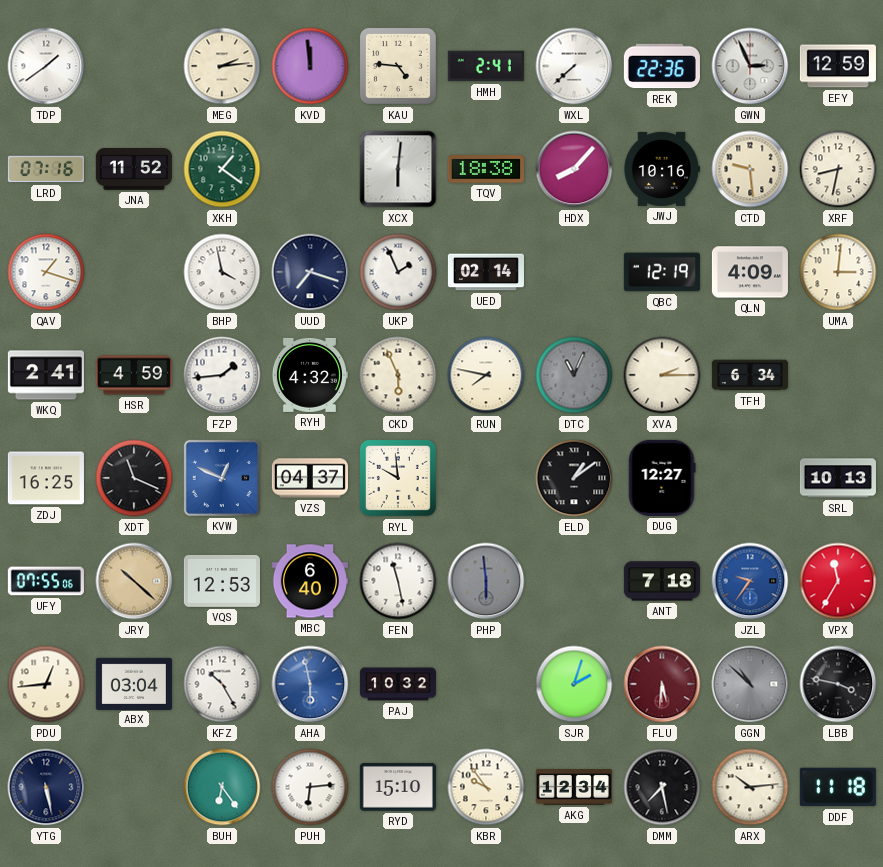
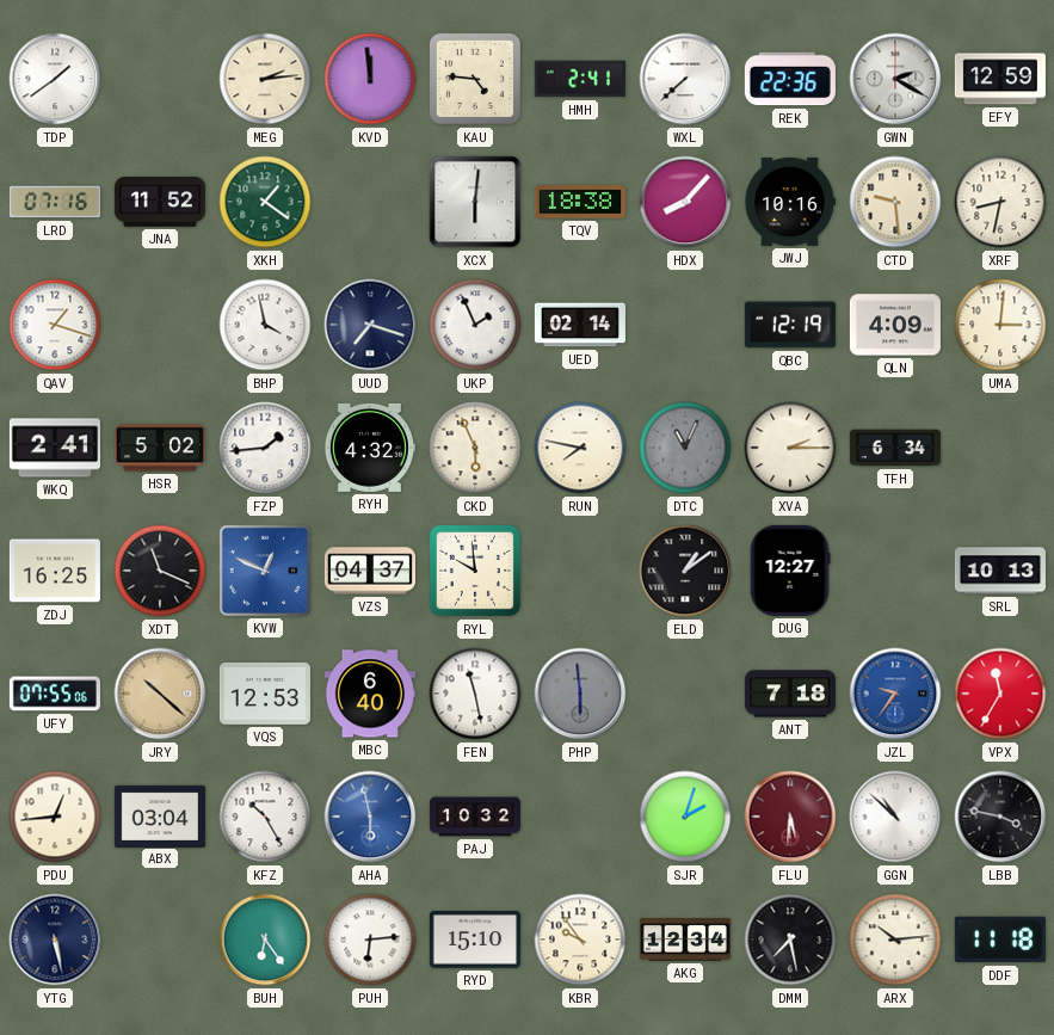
GWN: 2:56 -> 2:20
HSR: 4:59 -> 5:02
GGN dial: grey -> white
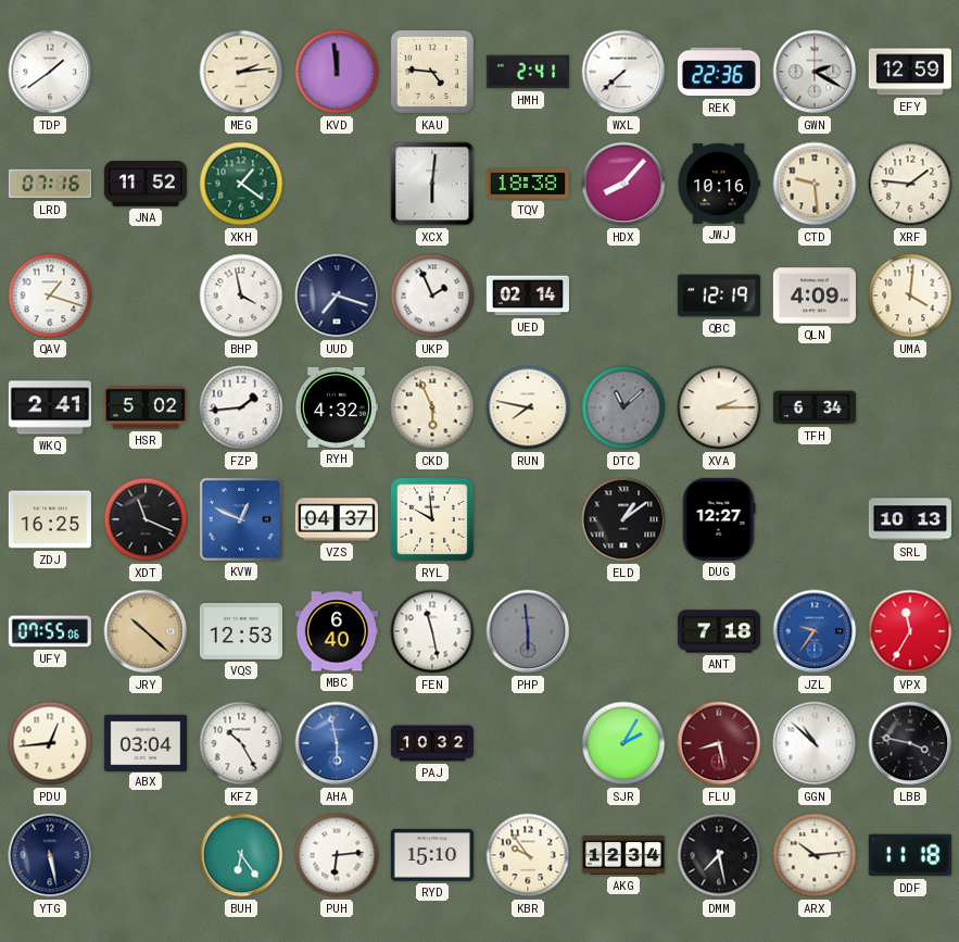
XRF: 8:32 -> 1:46
UMA: 3:01 -> 4:01
DTC: 11:04 -> 11:08
SJR: 2:03 -> 2:05
FLU: 5:31 -> 8:28
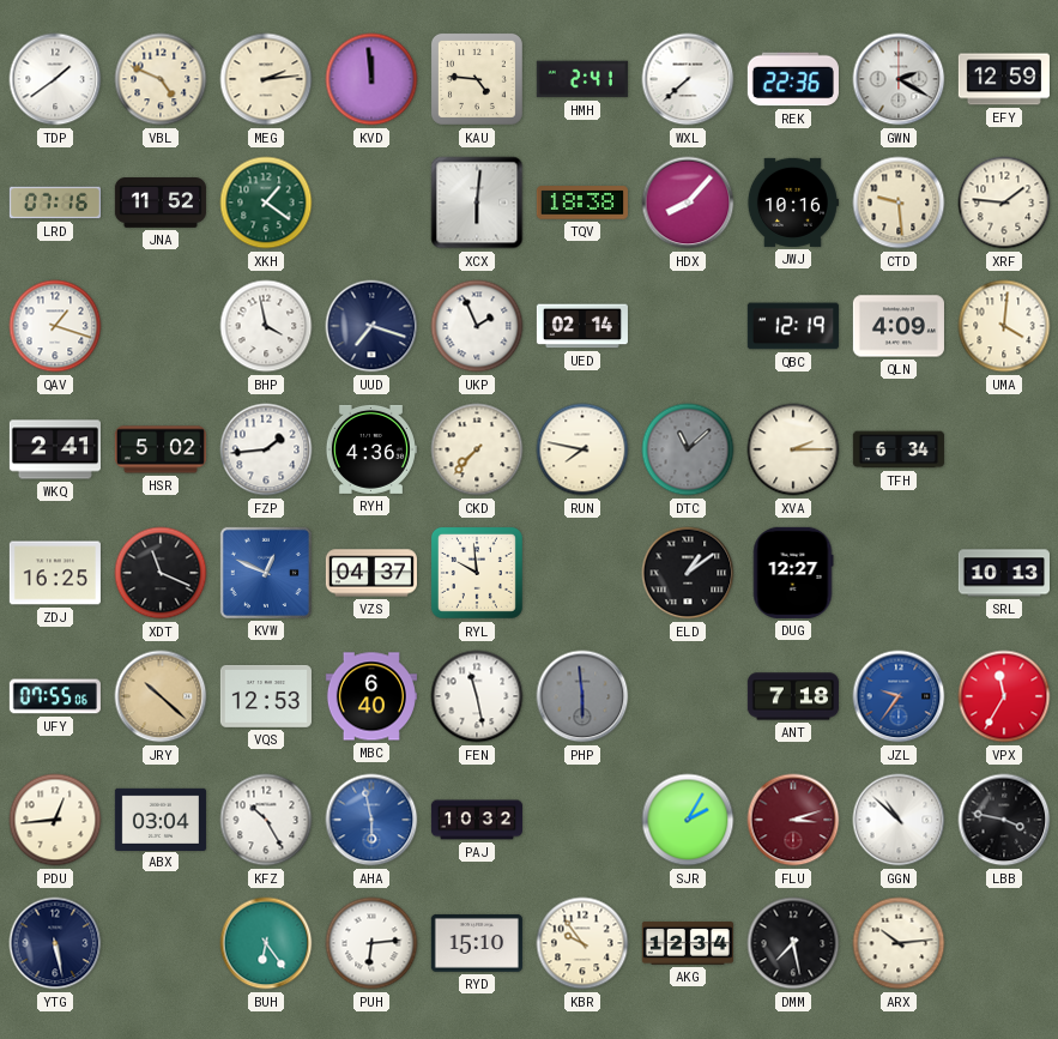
VBL: none -> 4:49
RYH: 4:32 -> 4:36
CKD: 5:56 -> 7:37
FLU: 8:28 -> 3:12
DDF: 11:18 -> none
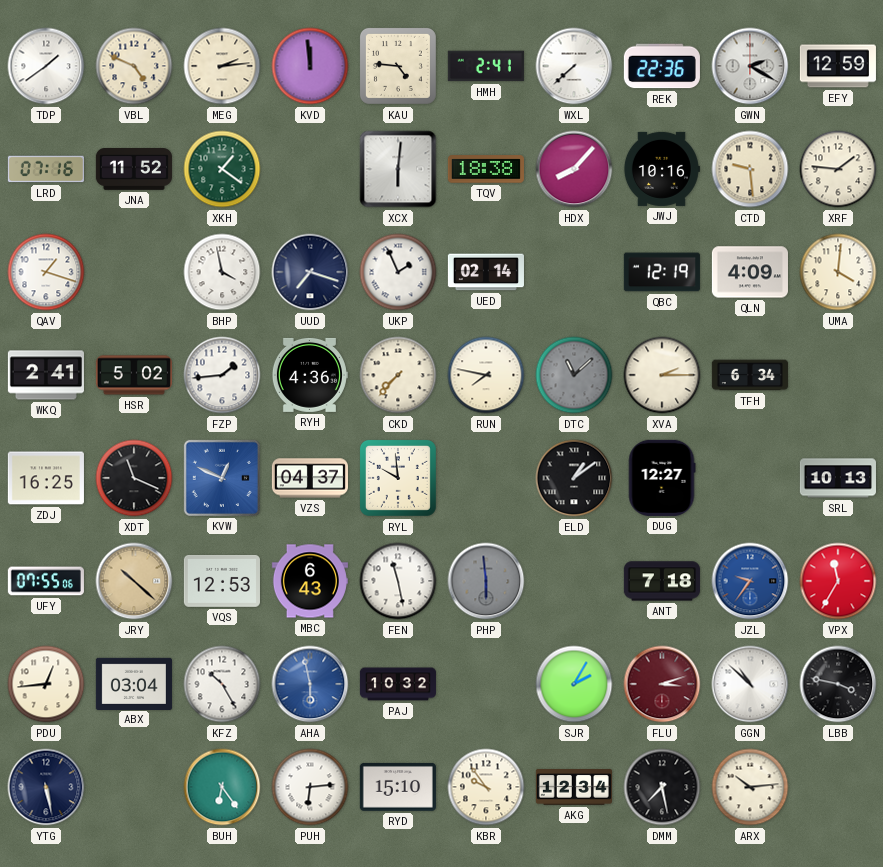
MBC: 6:40 -> 6:43
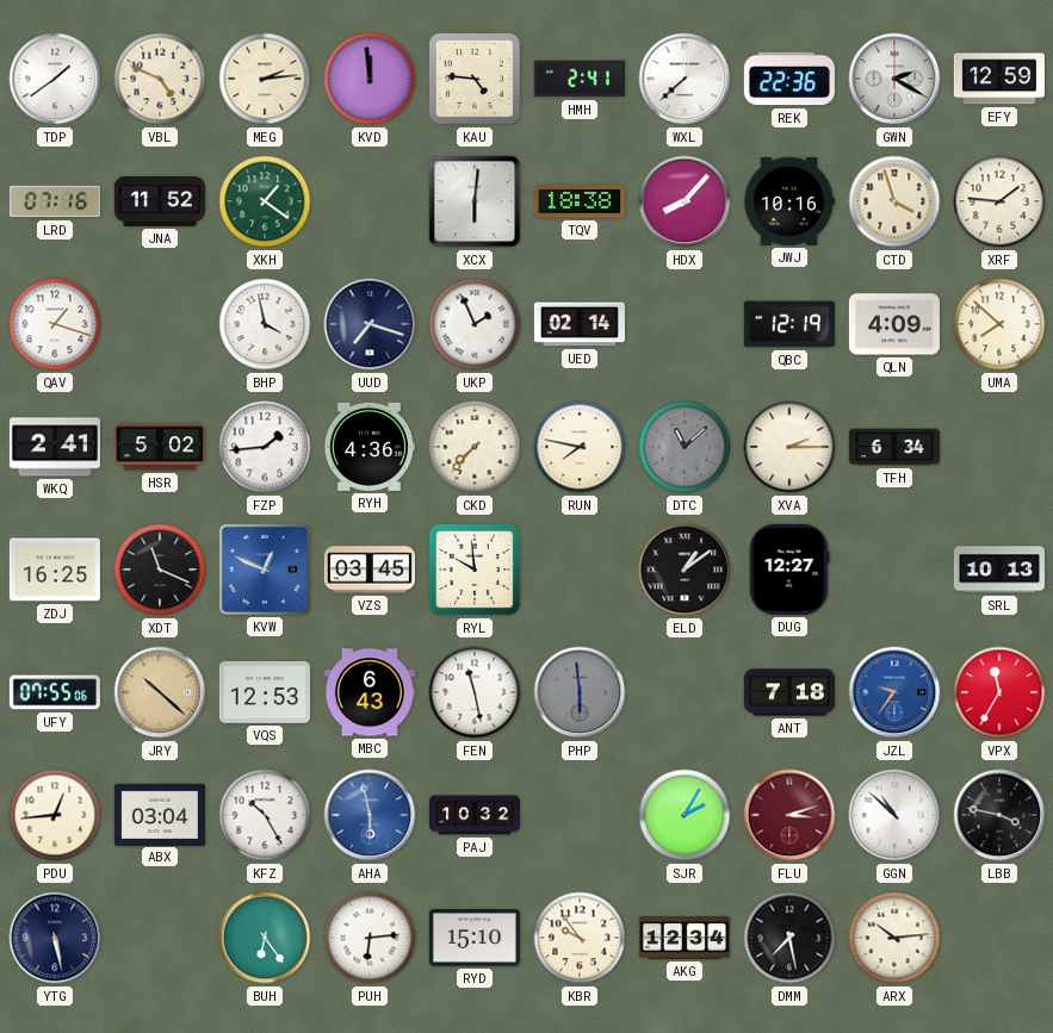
CTD: 9:29 -> 3:57
UMA: 4:01 -> 7:52
VZS: 04:37 -> 03:45
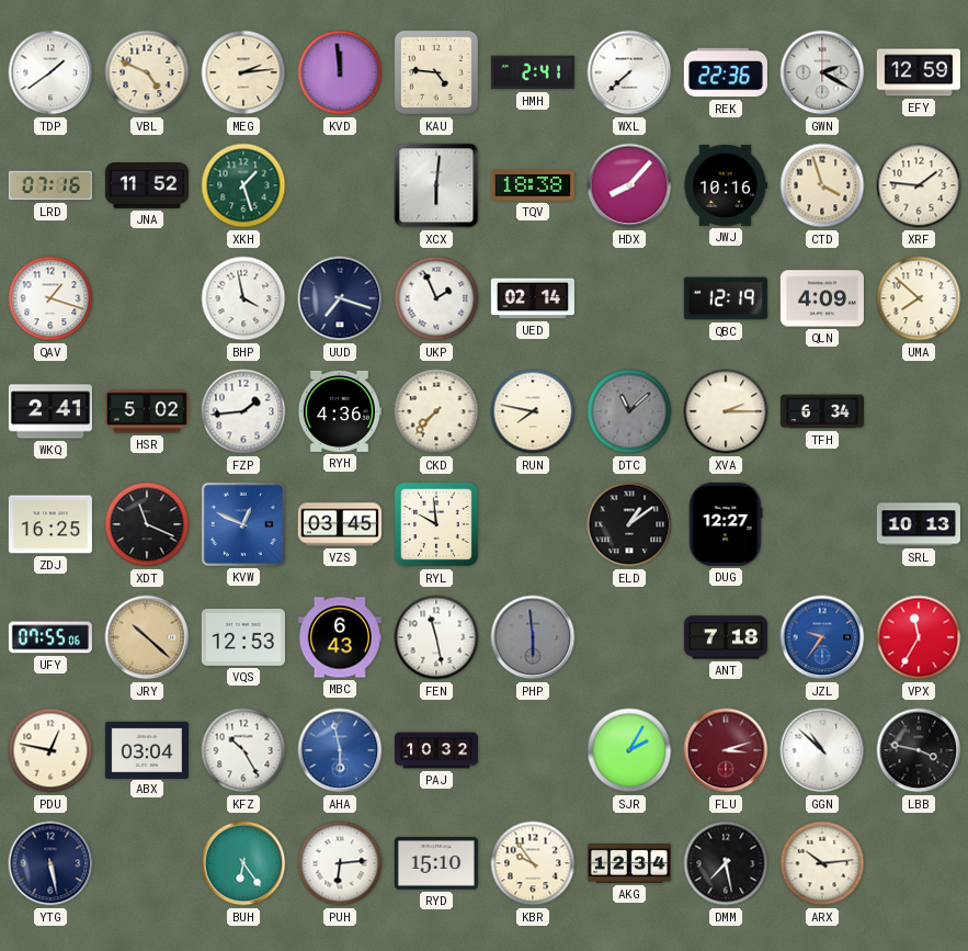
XKH: 1:21 -> 1:27
PDU: 12:44 -> 12:47
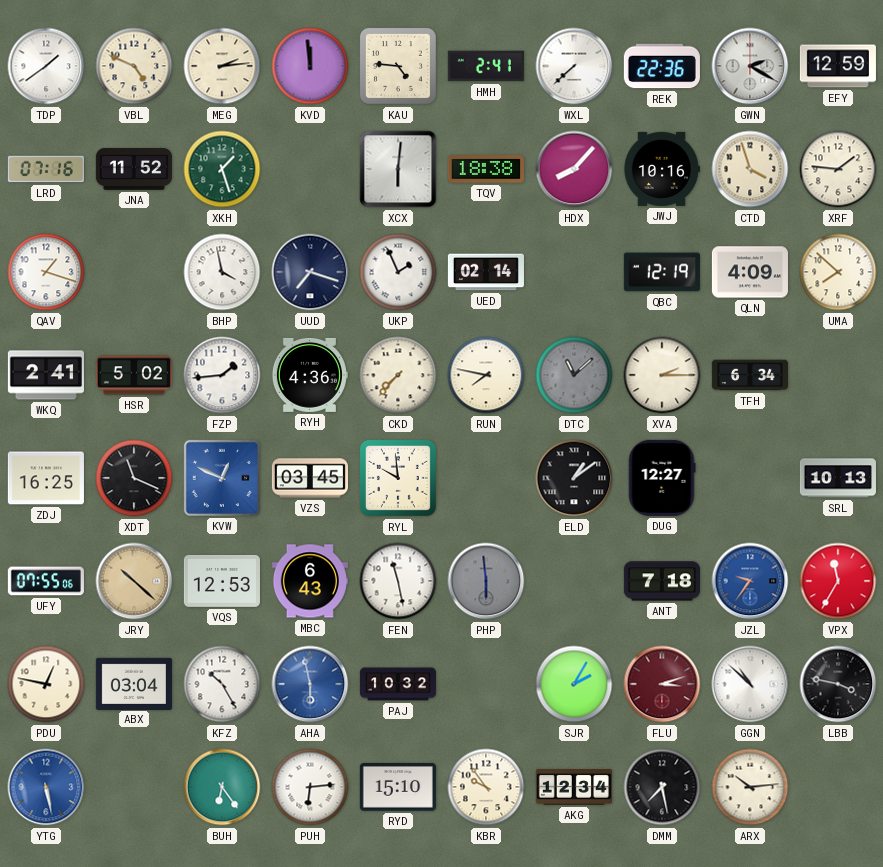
YTG dial: navy -> blue
